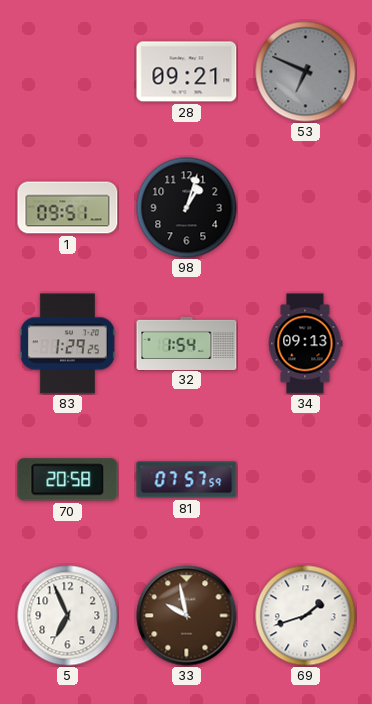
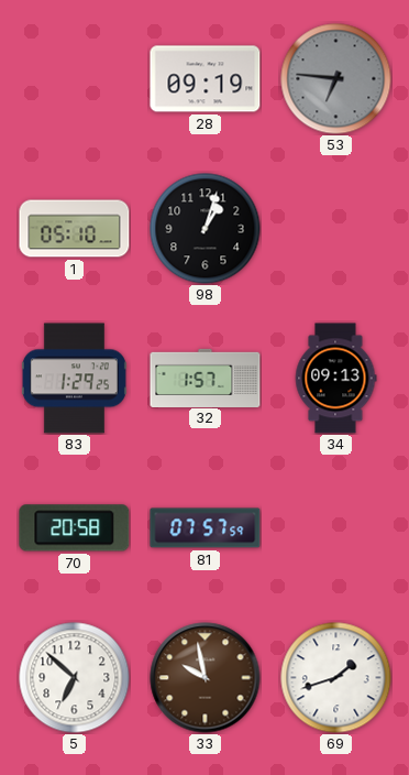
28: 09:21 -> 09:19
53: 6:49 -> 6:46
1: 09:51 -> 05:10
32: 1:54 -> 1:57
5: 6:56 -> 6:52
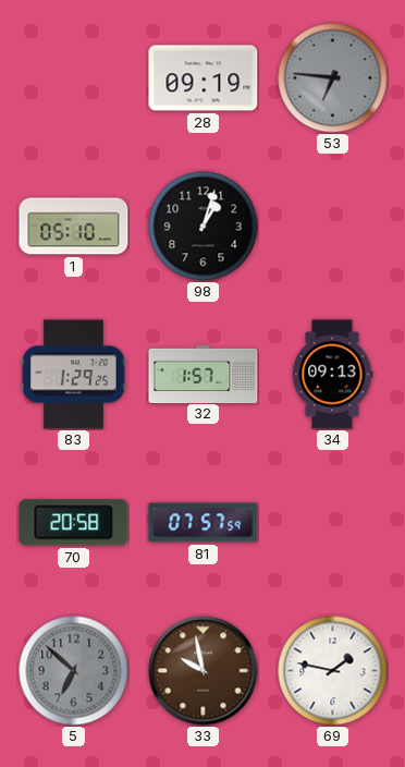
5 dial: white -> grey
69: 1:42 -> 1:47
